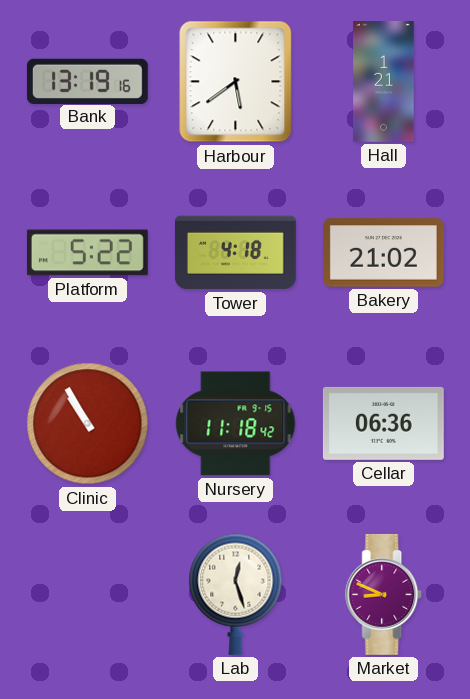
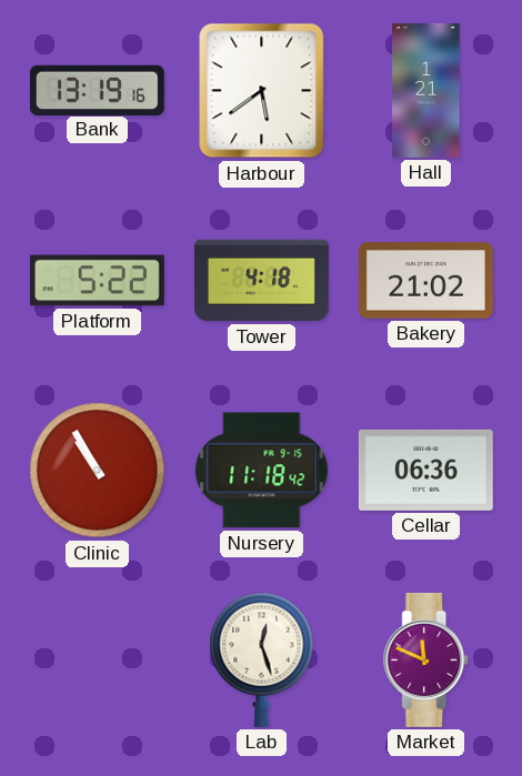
Market: 8:49 -> 11:49
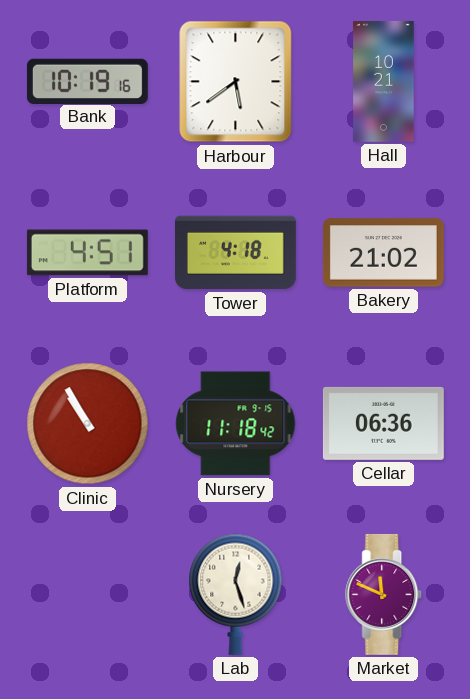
Bank: 13:19 -> 10:19
Hall: 1:21 -> 10:21
Platform: 5:22 -> 4:51
